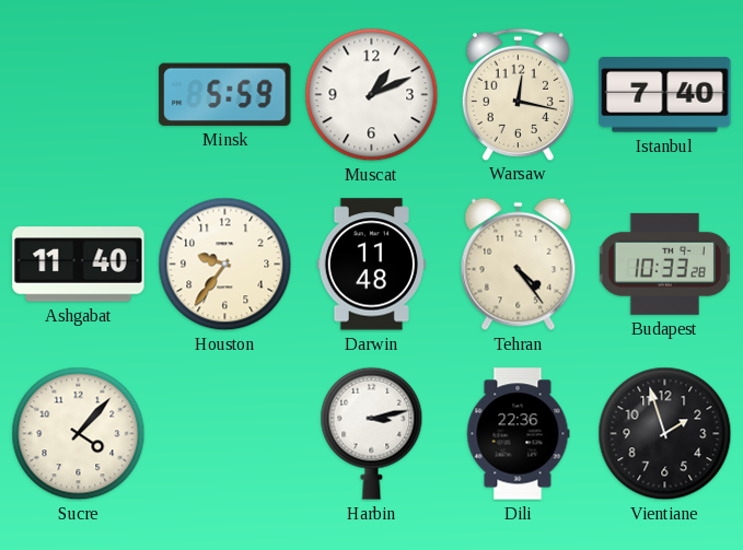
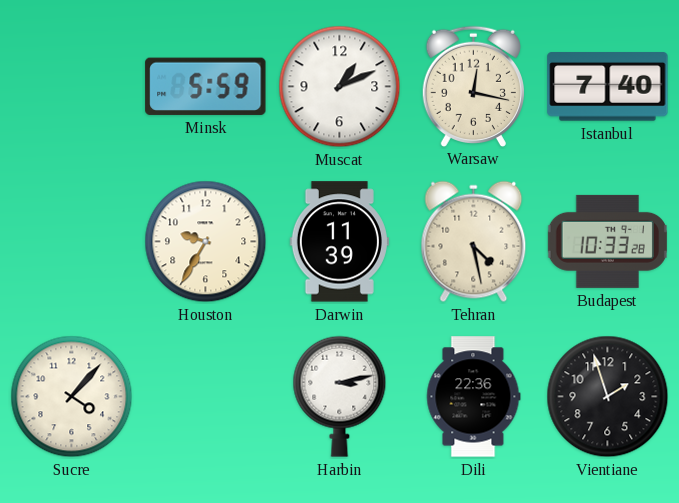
Ashgabat: 11:40 -> none
Houston: 9:36 -> 9:35
Darwin: 11:48 -> 11:39
Tehran: 4:24 -> 4:28
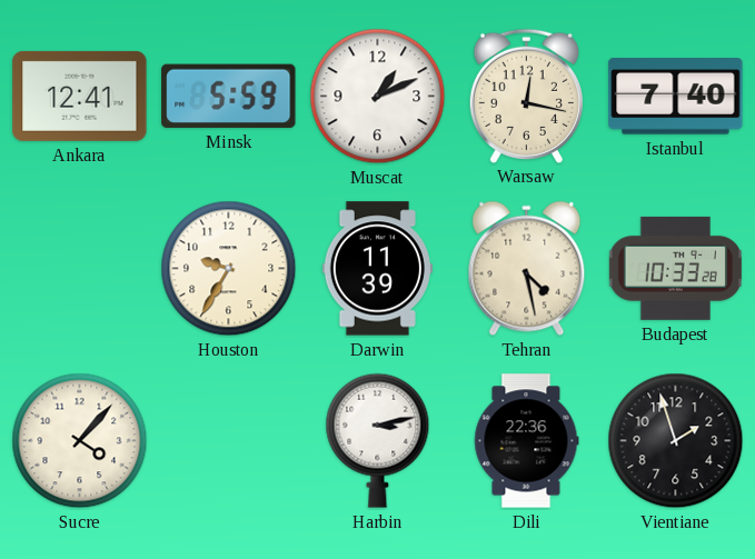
Ankara: none -> 12:41
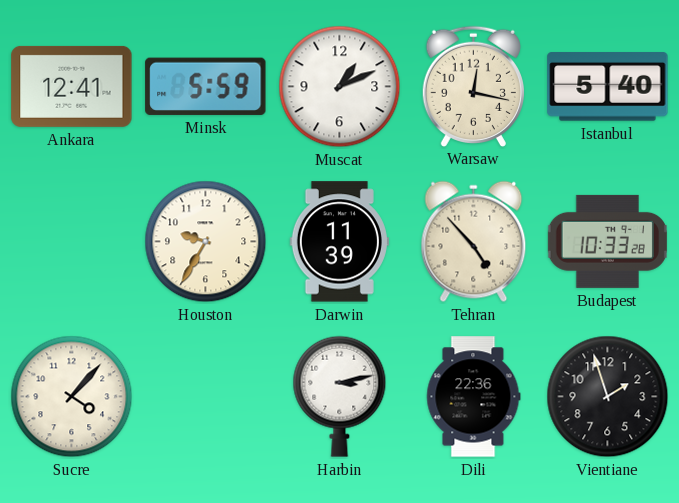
Istanbul: 7:40 -> 5:40
Tehran: 4:28 -> 4:53
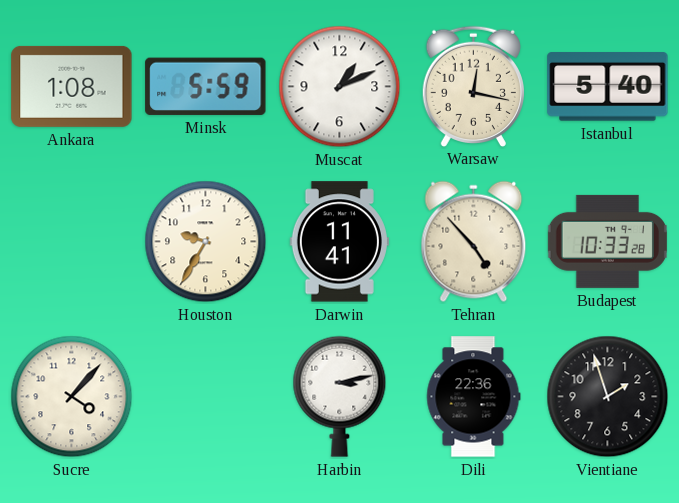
Ankara: 12:41 -> 1:08
Darwin: 11:39 -> 11:41
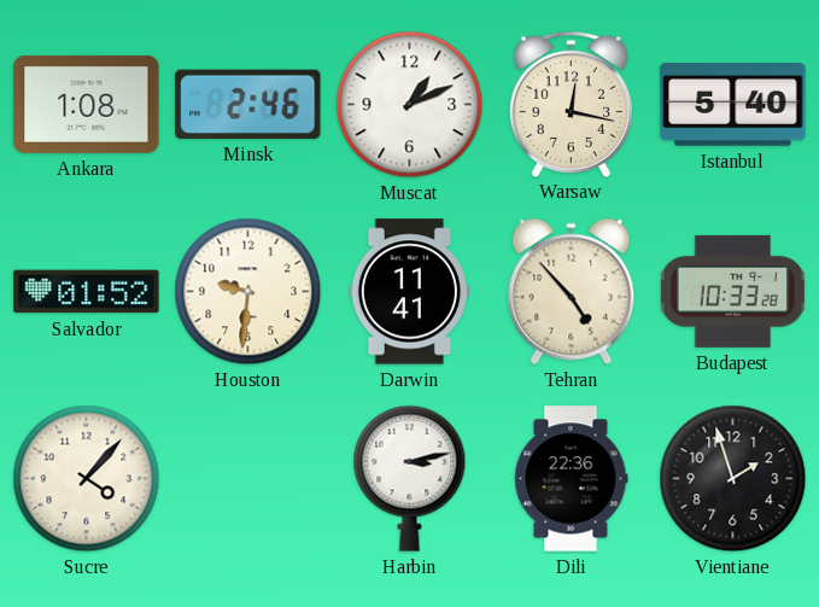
Minsk: 5:59 -> 2:46
Salvador: none -> 01:52
Houston: 9:35 -> 9:31
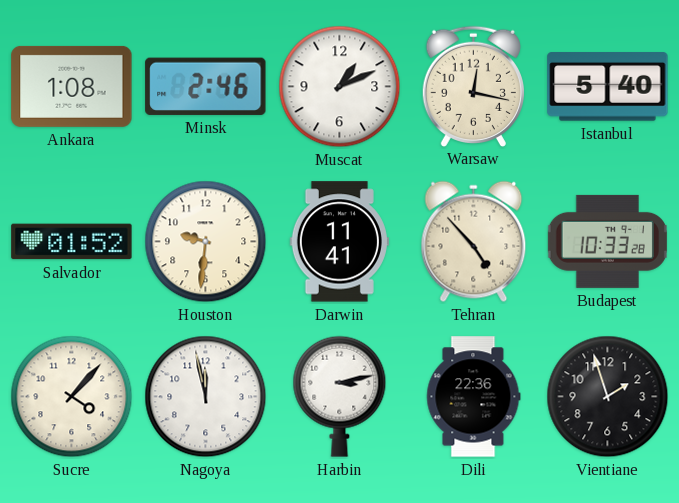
Nagoya: none -> 11:58
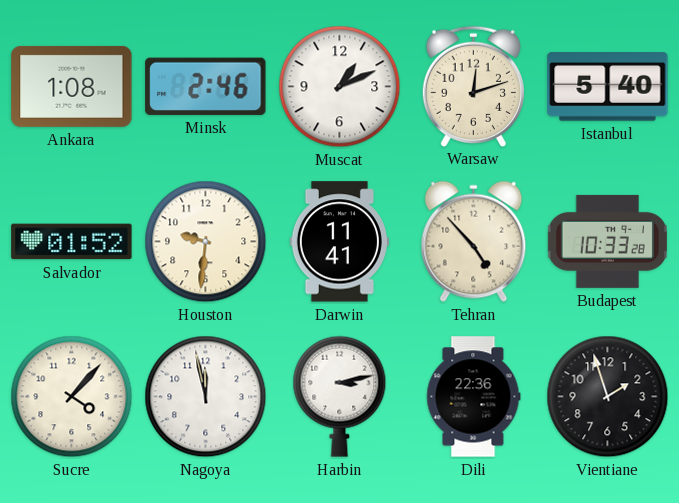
Warsaw: 12:17 -> 12:12
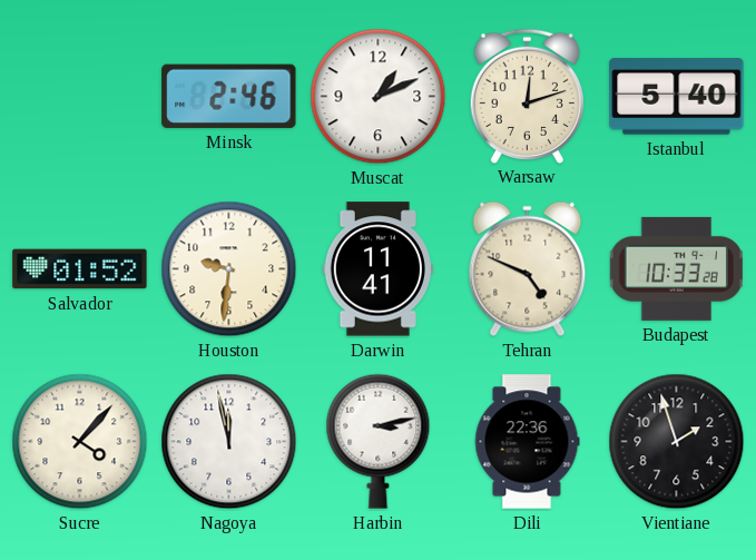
Ankara: 1:08 -> none
Tehran: 4:53 -> 4:49
